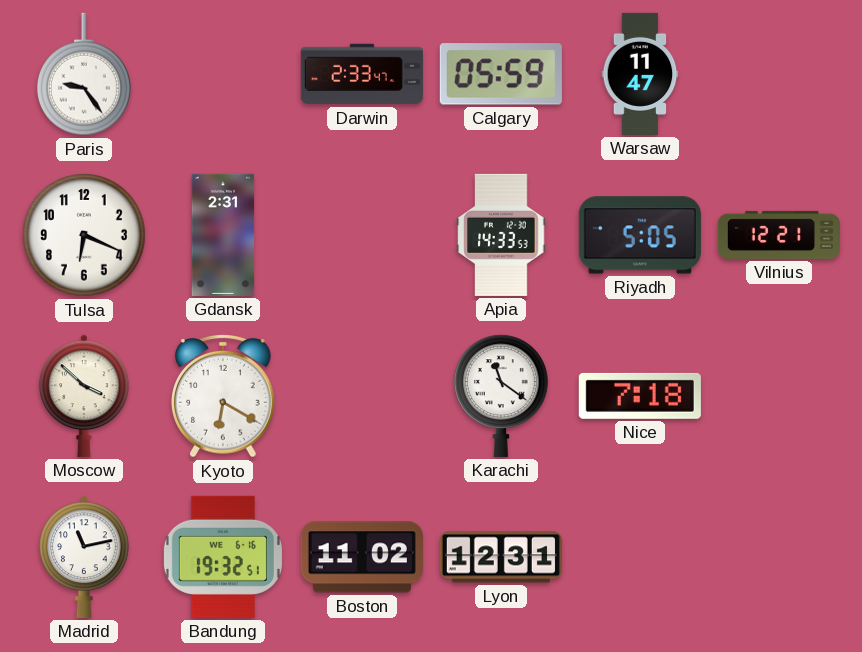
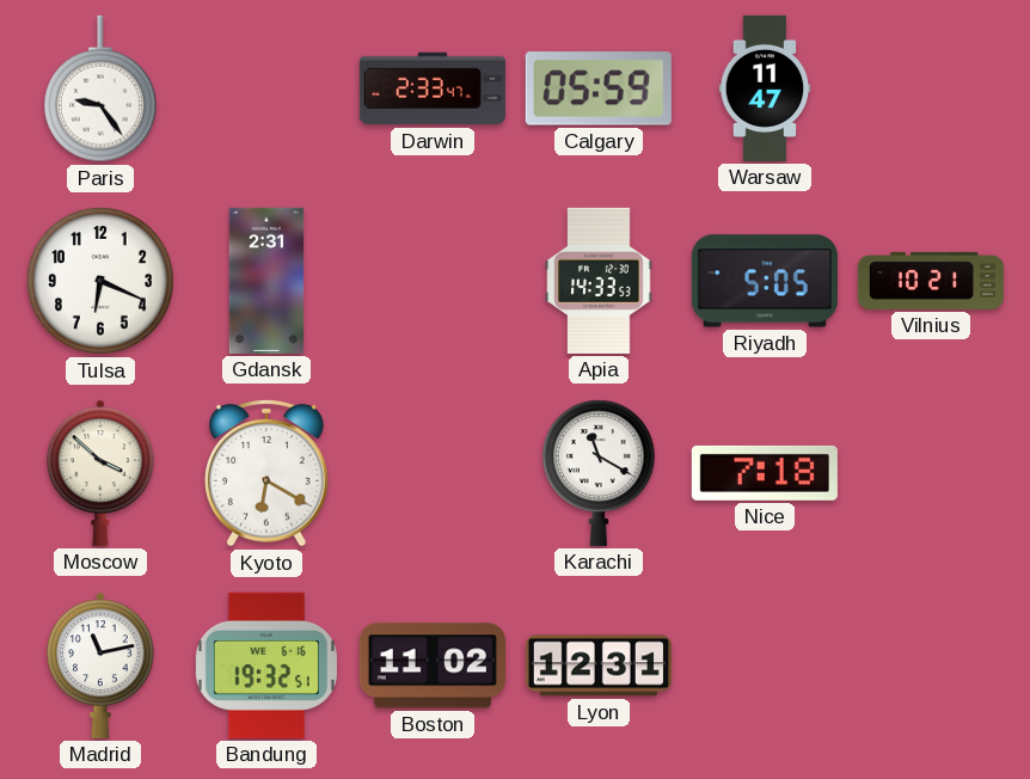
Vilnius: 12:21 -> 10:21
Karachi: 11:21 -> 11:20
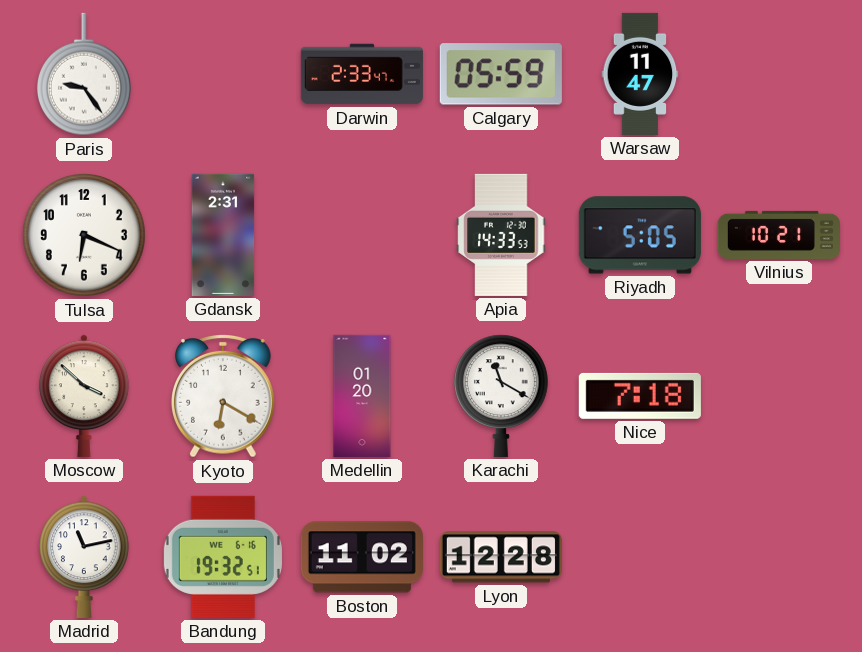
Medellin: none -> 01:20
Lyon: 12:31 -> 12:28
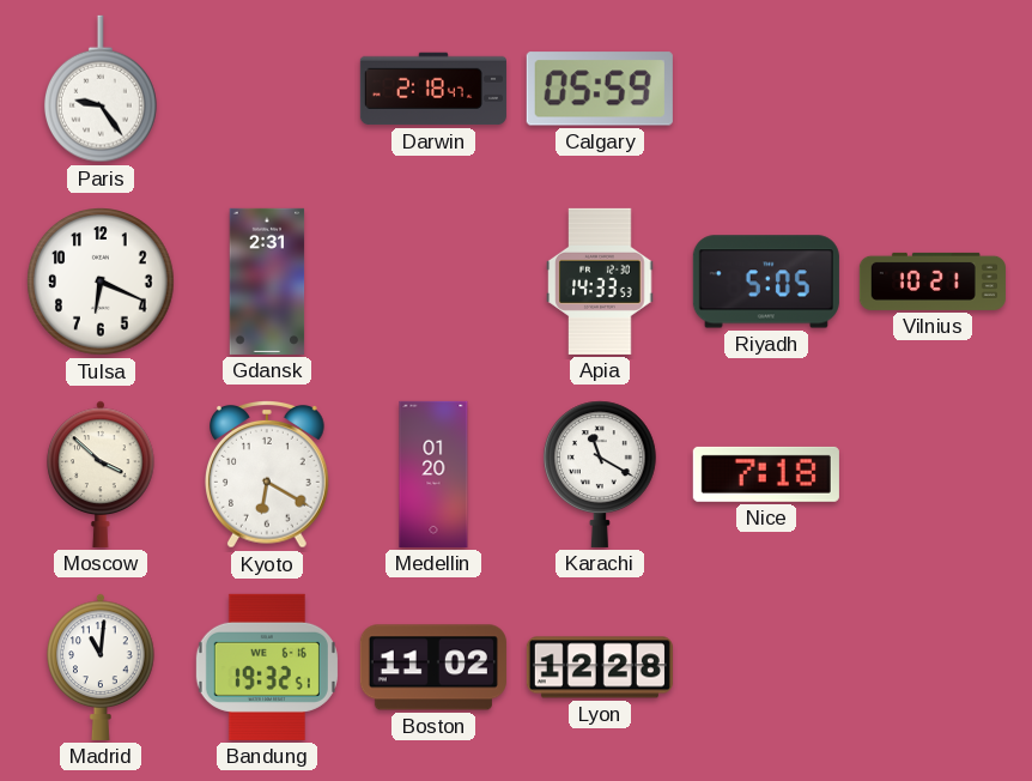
Darwin: 2:33 -> 2:18
Warsaw: 11:47 -> none
Madrid: 11:13 -> 11:01
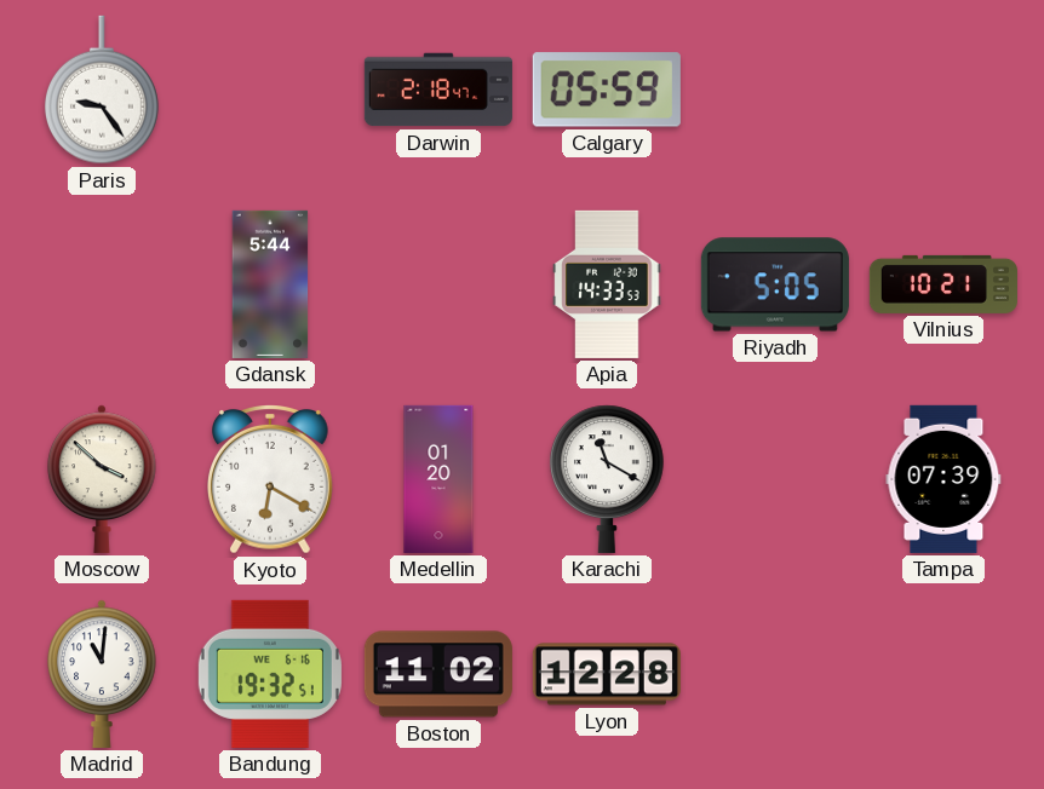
Tulsa: 6:19 -> none
Gdansk: 2:31 -> 5:44
Nice: 7:18 -> none
Tampa: none -> 07:39
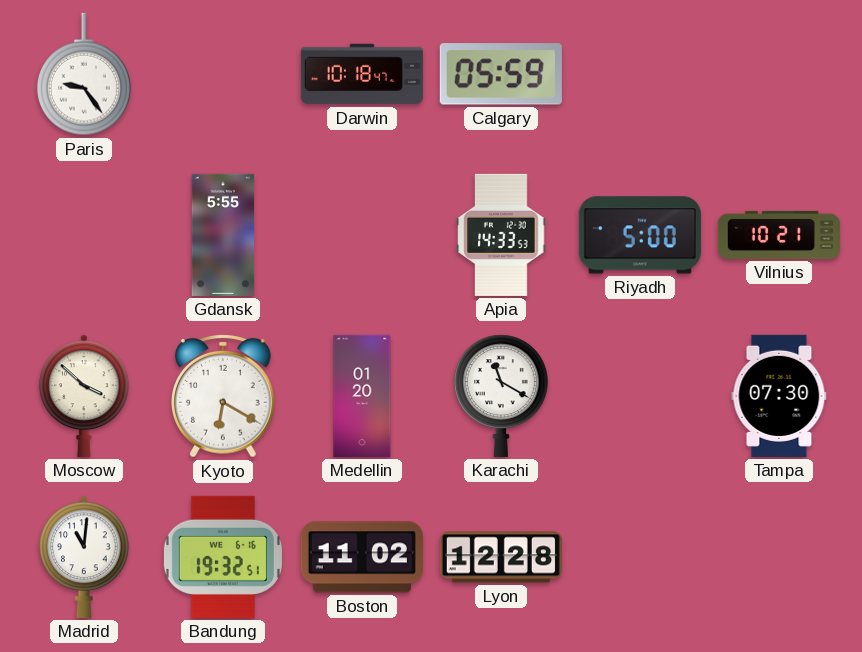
Darwin: 2:18 -> 10:18
Gdansk: 5:44 -> 5:55
Riyadh: 5:05 -> 5:00
Tampa: 07:39 -> 07:30
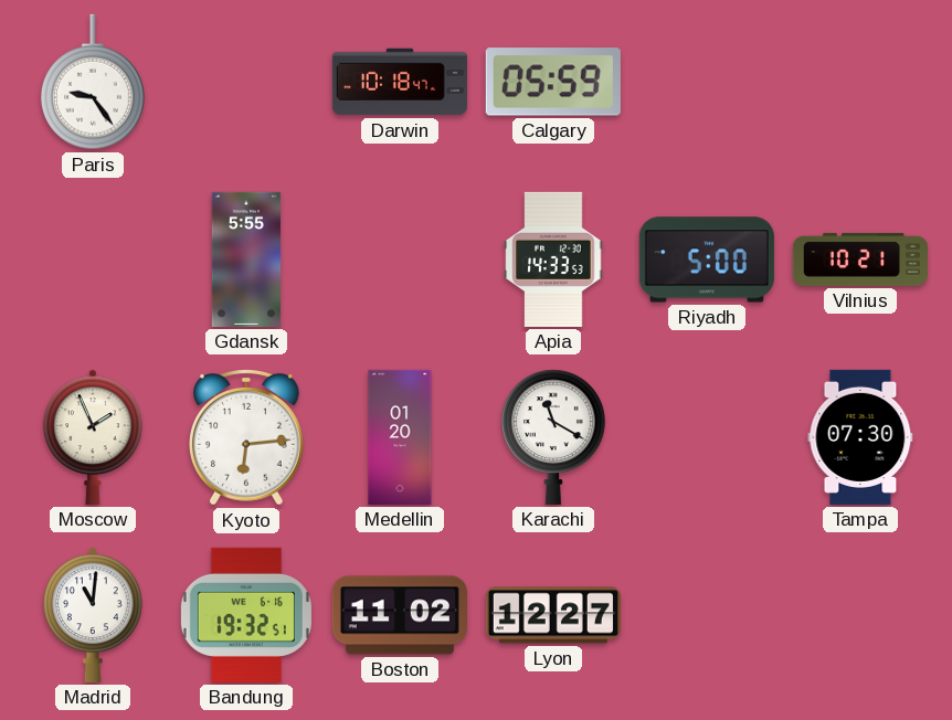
Moscow: 3:52 -> 1:56
Kyoto: 6:20 -> 6:14
Lyon: 12:28 -> 12:27
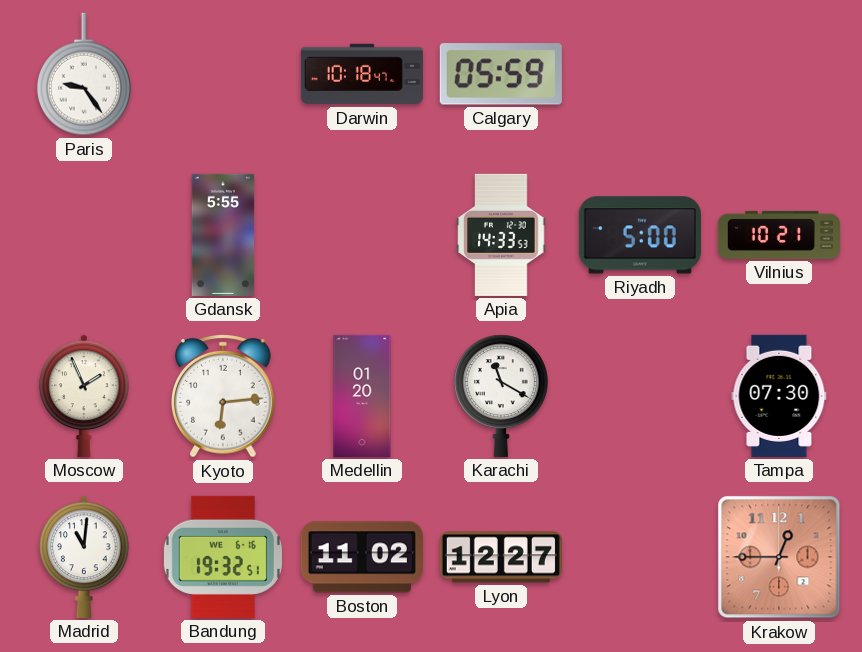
Krakow: none -> 12:45
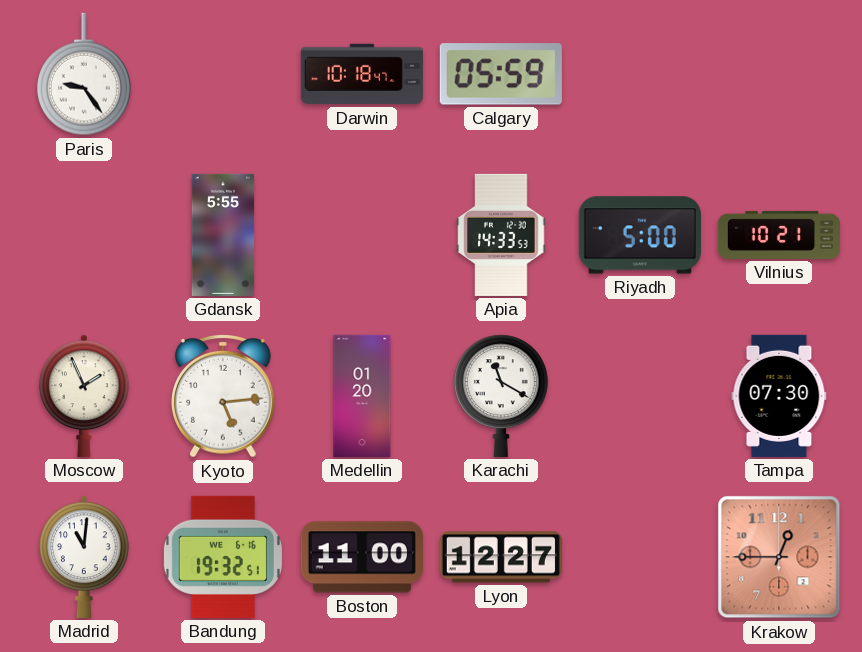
Kyoto: 6:14 -> 5:14
Boston: 11:02 -> 11:00
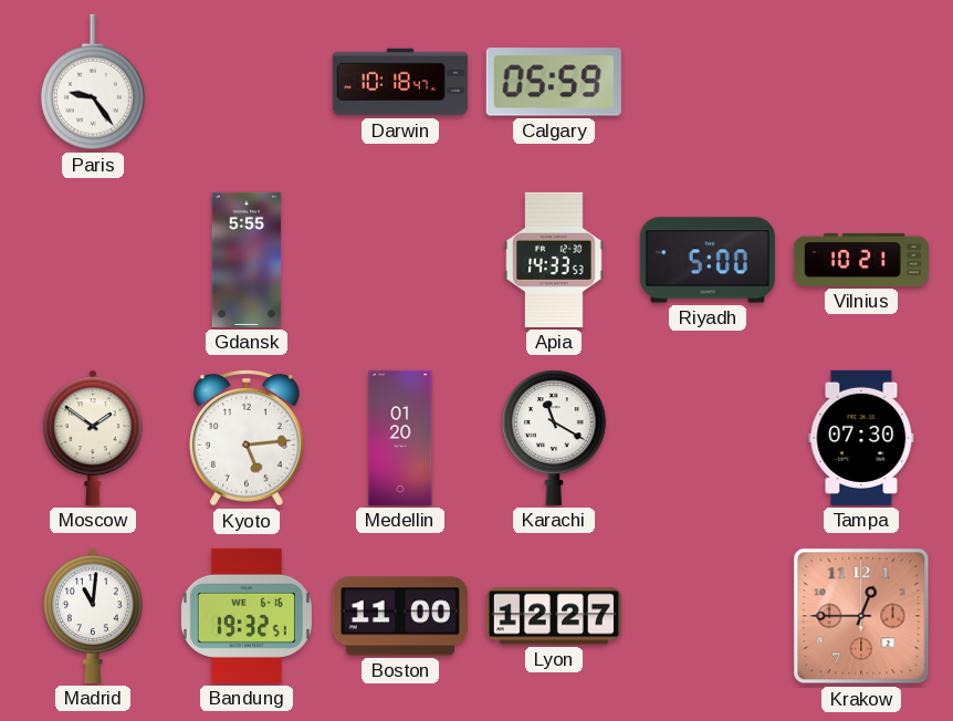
Moscow: 1:56 -> 1:51
